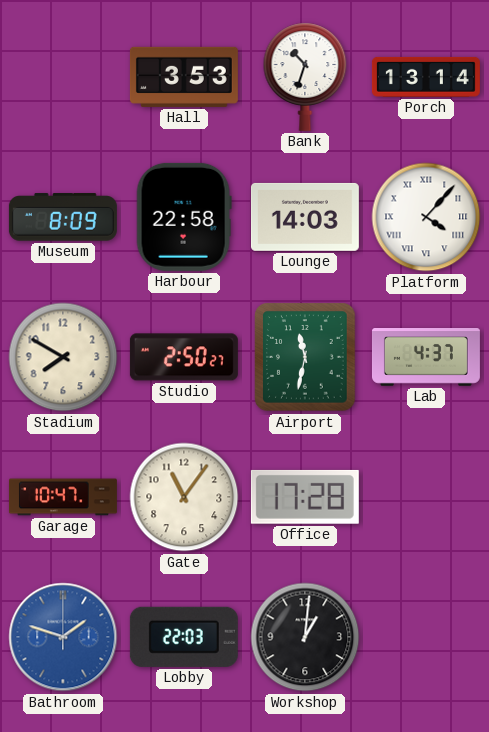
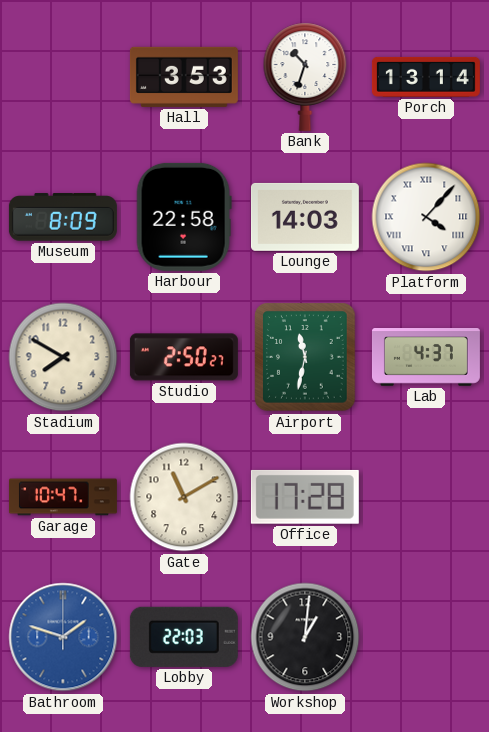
Gate: 11:06 -> 11:10
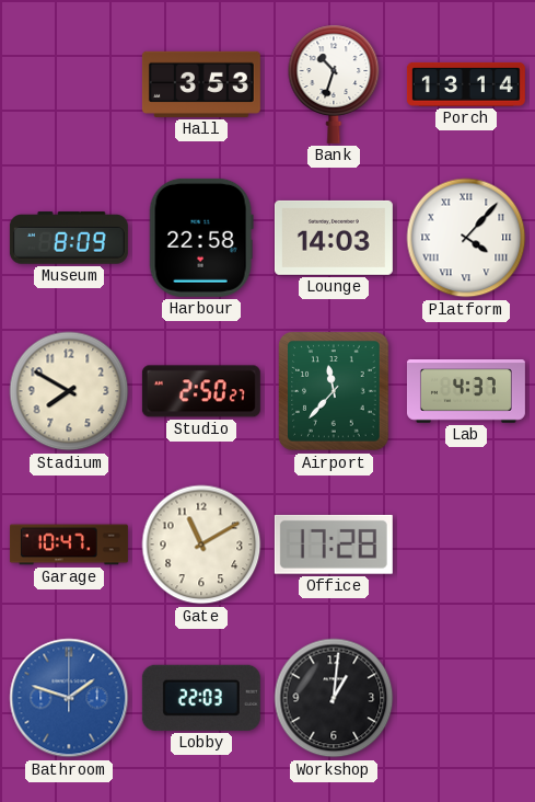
Airport: 11:32 -> 11:37
